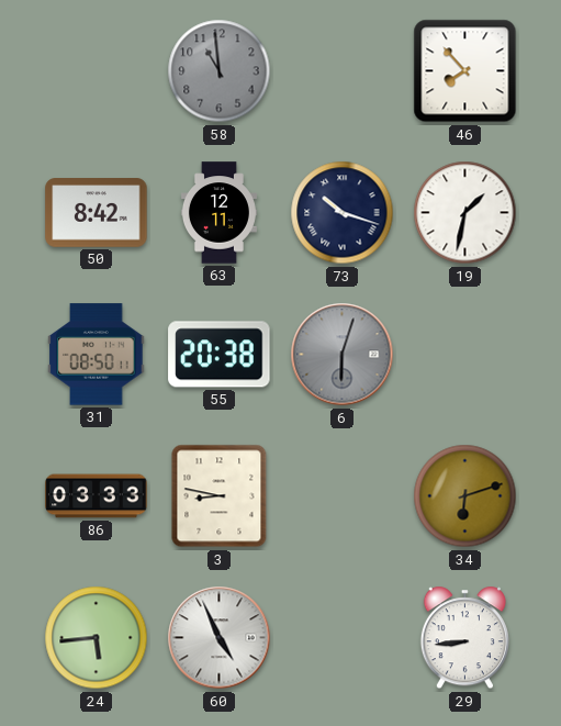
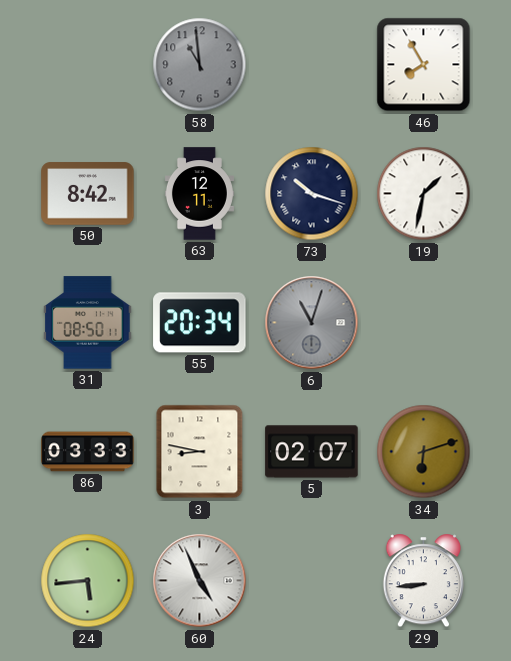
46: 7:53 -> 7:55
55: 20:38 -> 20:34
6: 6:03 -> 11:03
5: none -> 02:07
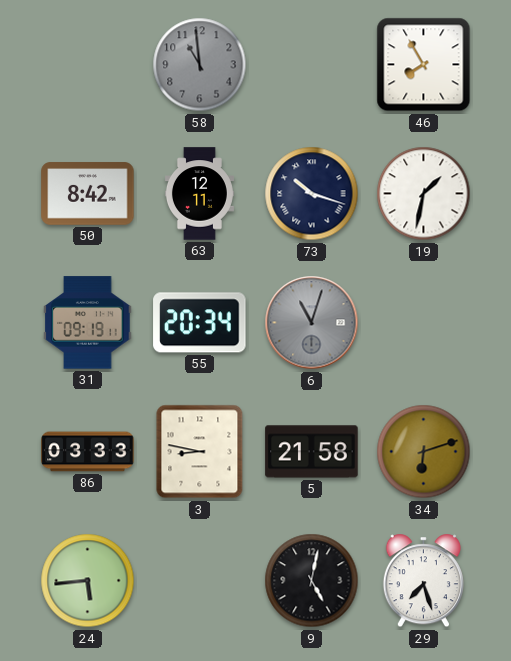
31: 08:50 -> 09:19
5: 02:07 -> 21:58
60: 4:56 -> none
9: none -> 5:02
29: 8:44 -> 7:27
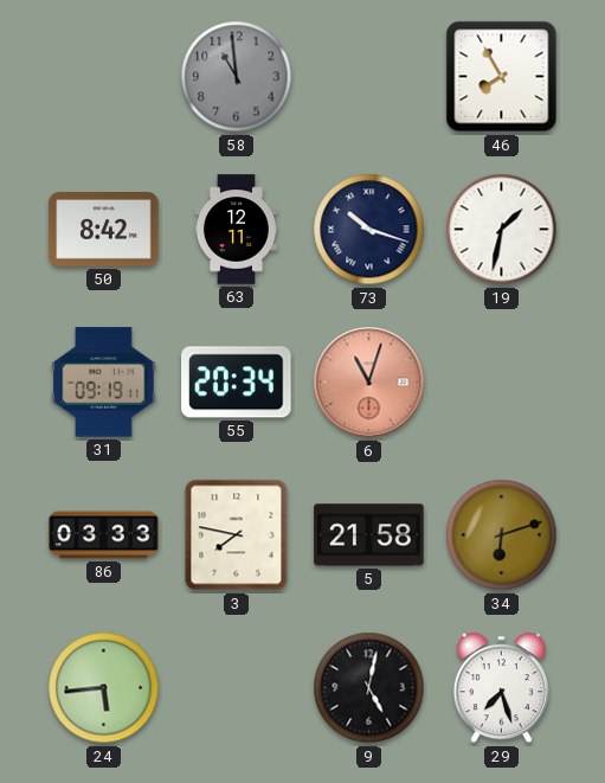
6 dial: grey -> salmon
3: 8:47 -> 7:47
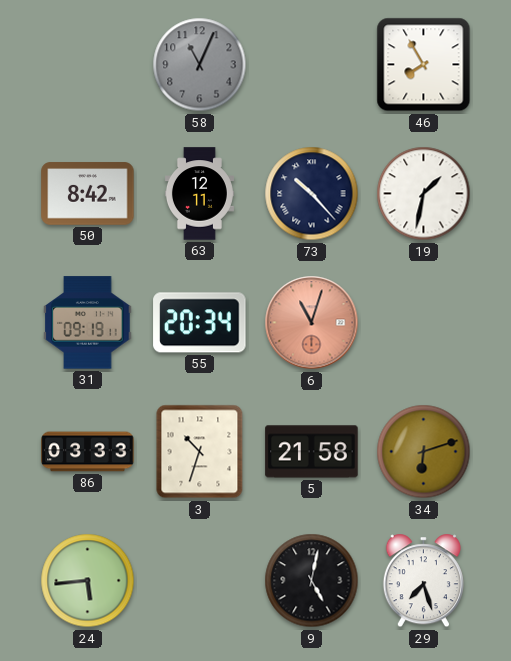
58: 10:59 -> 11:04
73: 10:18 -> 10:23
3: 7:47 -> 10:33
